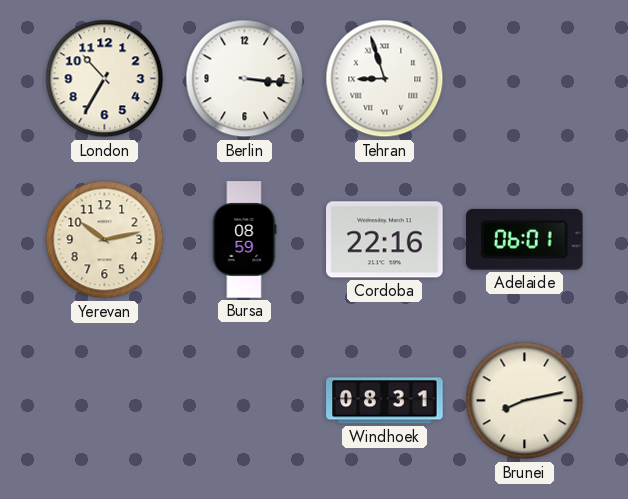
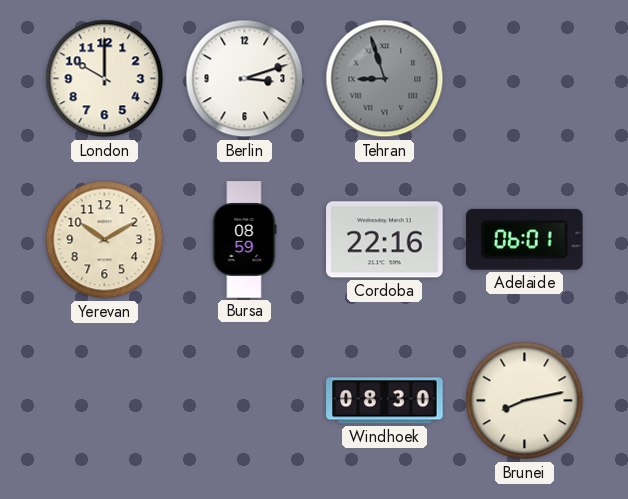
London: 10:35 -> 10:00
Berlin: 3:16 -> 3:12
Tehran dial: white -> grey
Yerevan: 10:13 -> 10:10
Windhoek: 08:31 -> 08:30
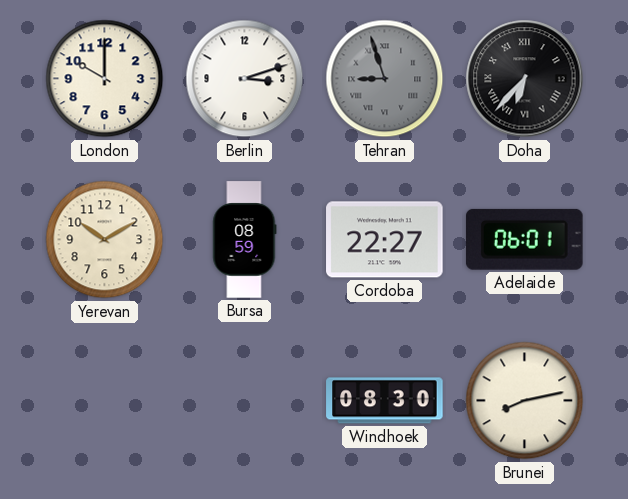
Doha: none -> 6:37
Cordoba: 22:16 -> 22:27
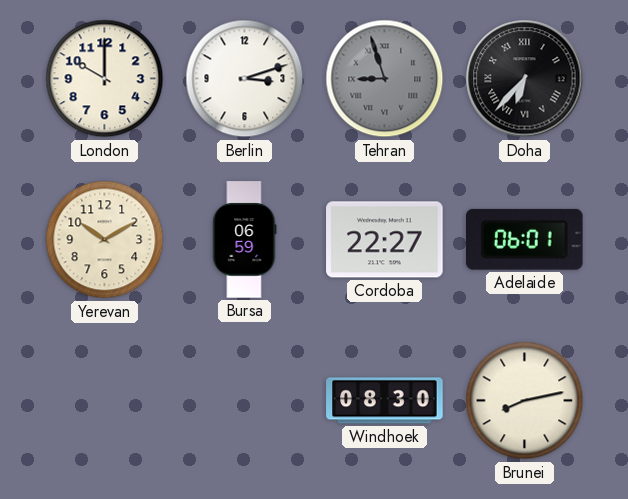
Bursa: 08:59 -> 06:59
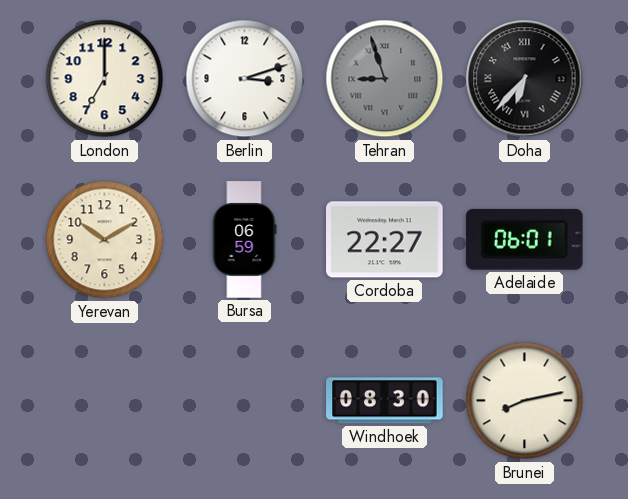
London: 10:00 -> 7:00
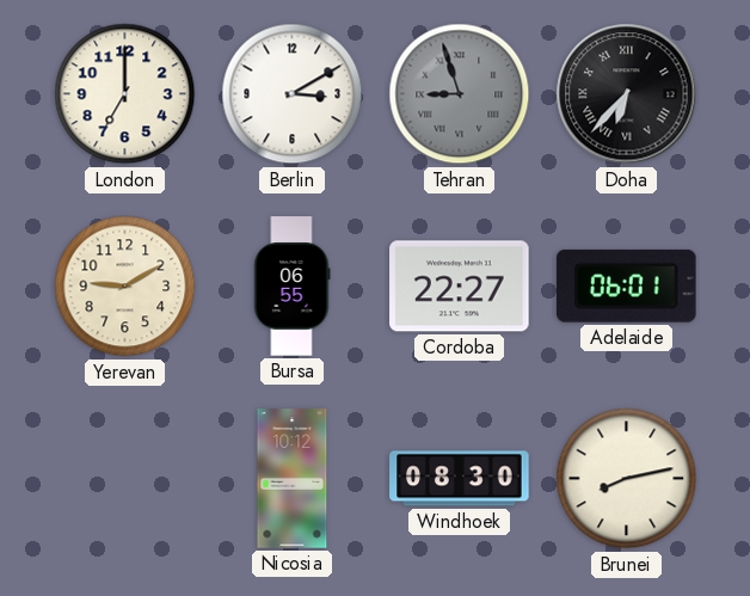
Berlin: 3:12 -> 3:10
Yerevan: 10:10 -> 9:10
Bursa: 06:59 -> 06:55
Nicosia: none -> 10:12
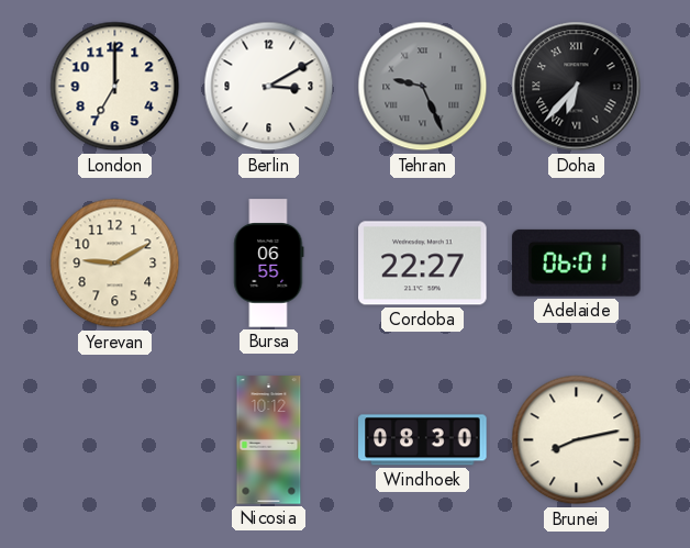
Tehran: 8:57 -> 9:26
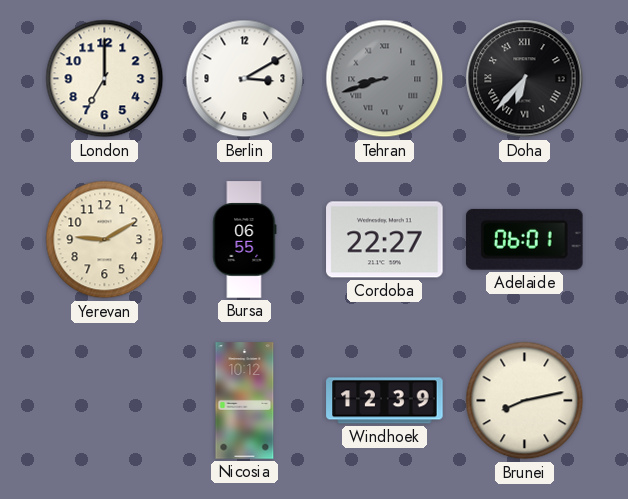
Tehran: 9:26 -> 8:42
Windhoek: 08:30 -> 12:39
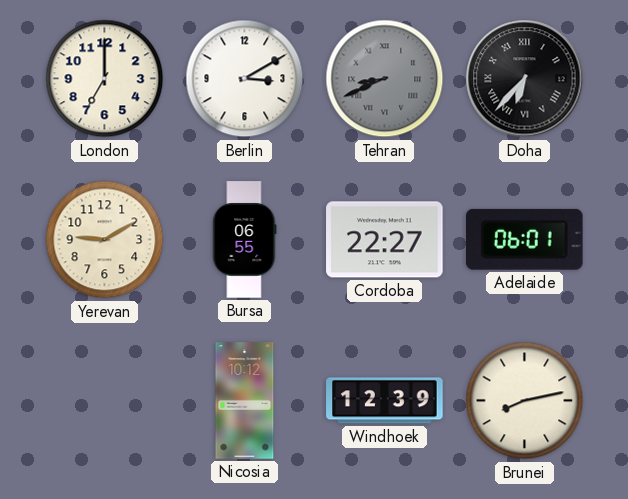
Tehran: 8:42 -> 8:41
